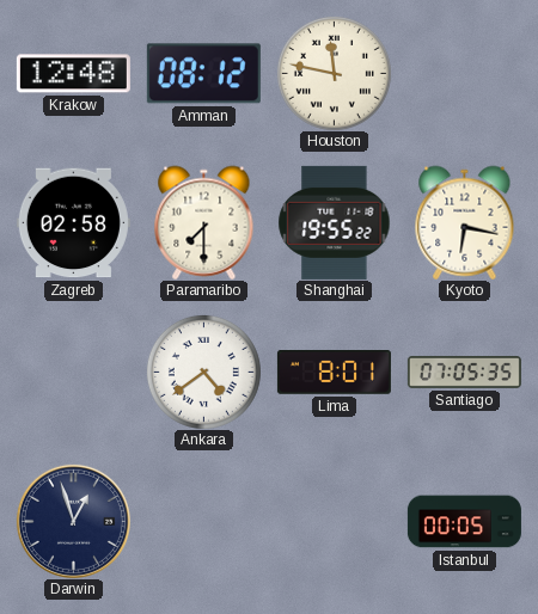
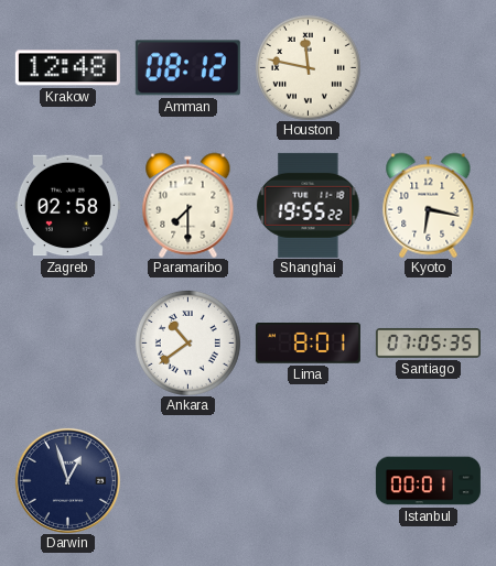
Ankara: 4:39 -> 10:39
Istanbul: 00:05 -> 00:01
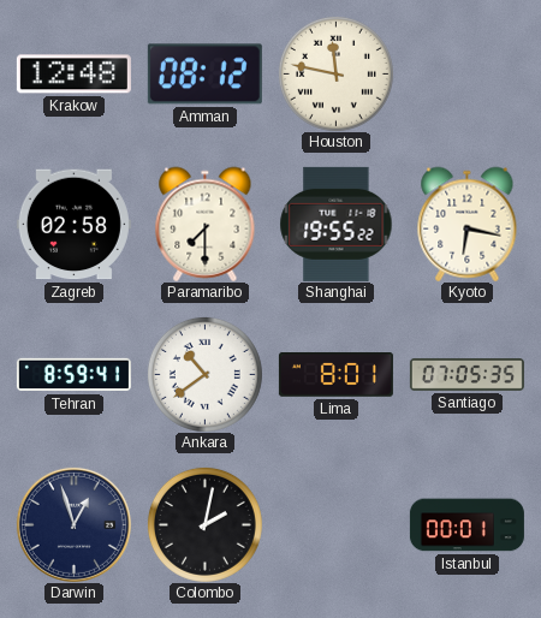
Tehran: none -> 8:59
Colombo: none -> 2:02
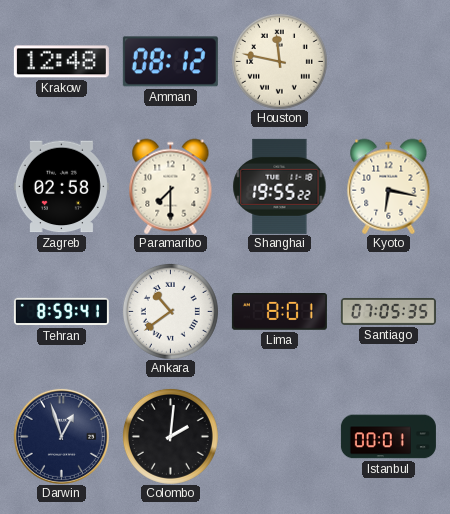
Colombo: 2:02 -> 2:01
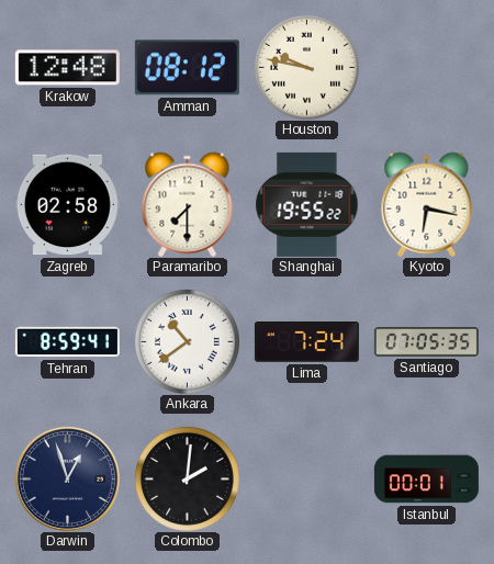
Houston: 11:47 -> 9:47
Lima: 8:01 -> 7:24
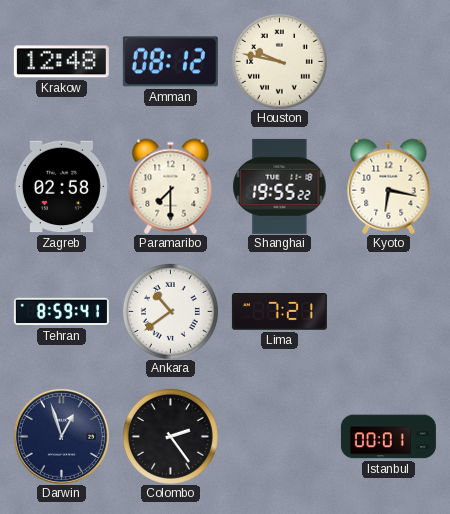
Lima: 7:24 -> 7:21
Santiago: 07:05 -> none
Colombo: 2:01 -> 2:24
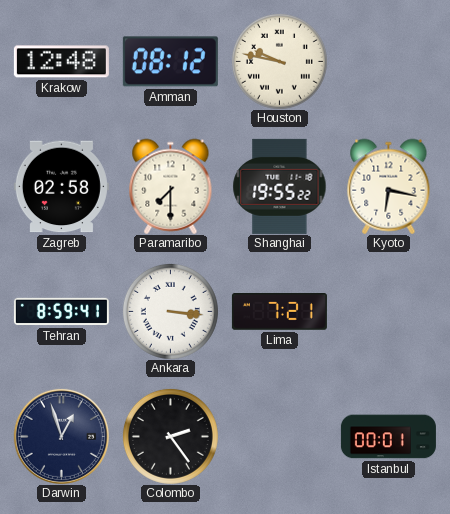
Ankara: 10:39 -> 3:16
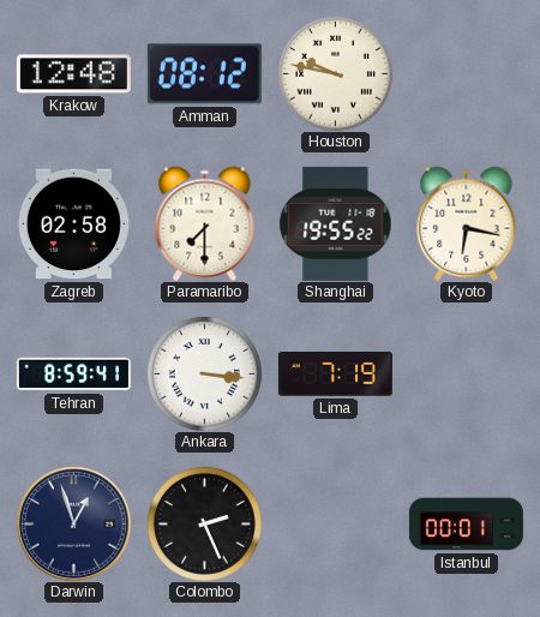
Lima: 7:21 -> 7:19
Colombo: 2:24 -> 2:26
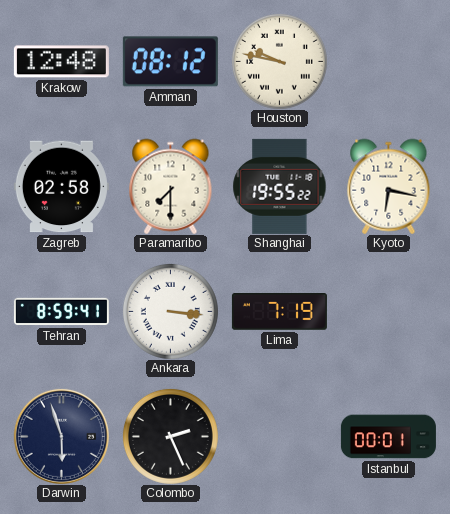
Darwin: 12:57 -> 5:57
